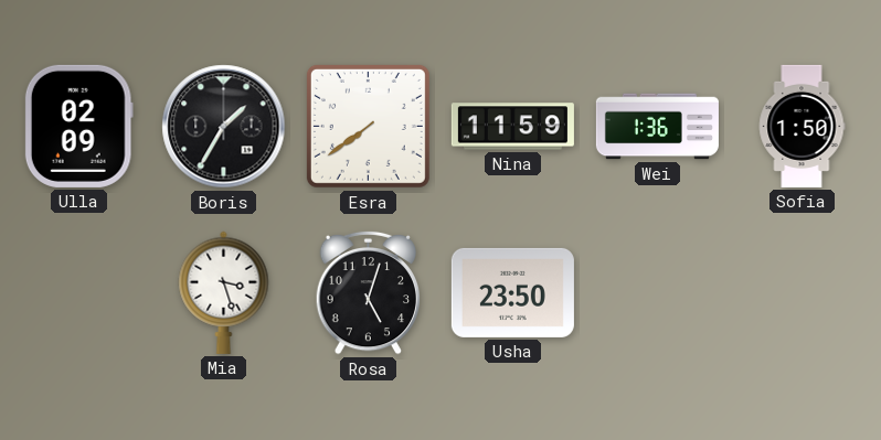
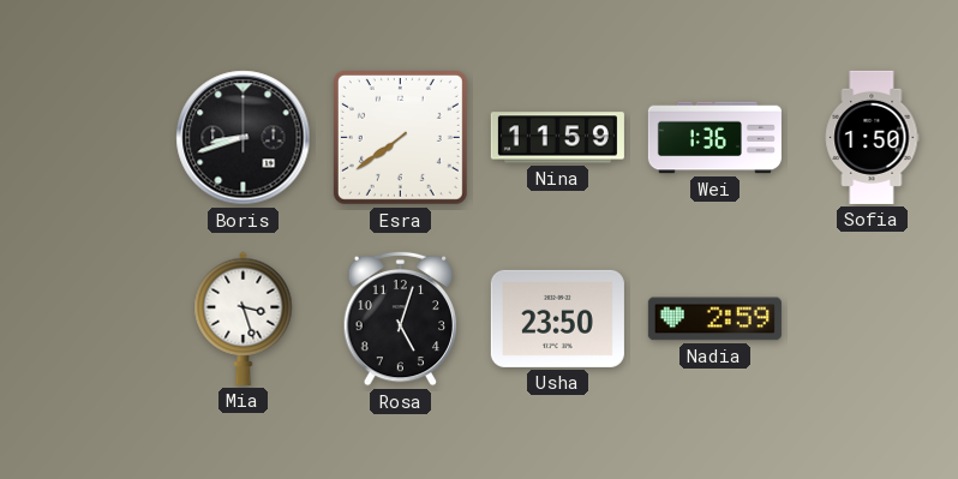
Ulla: 02:09 -> none
Boris: 1:35 -> 8:42
Nadia: none -> 2:59
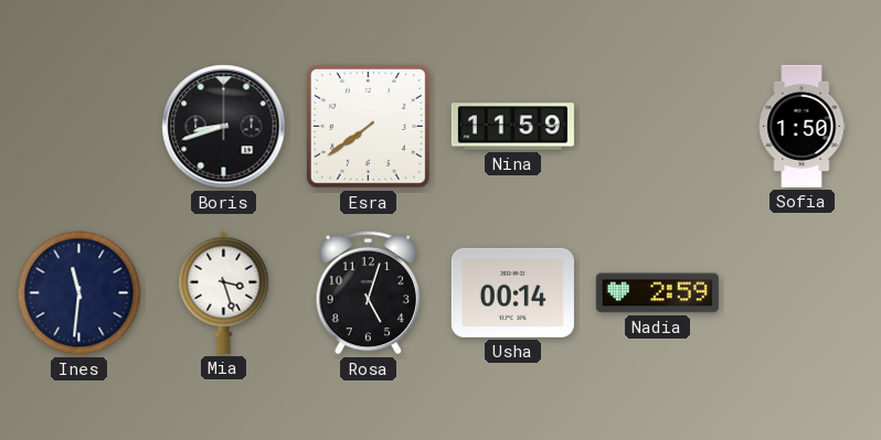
Wei: 1:36 -> none
Ines: none -> 11:31
Usha: 23:50 -> 00:14
